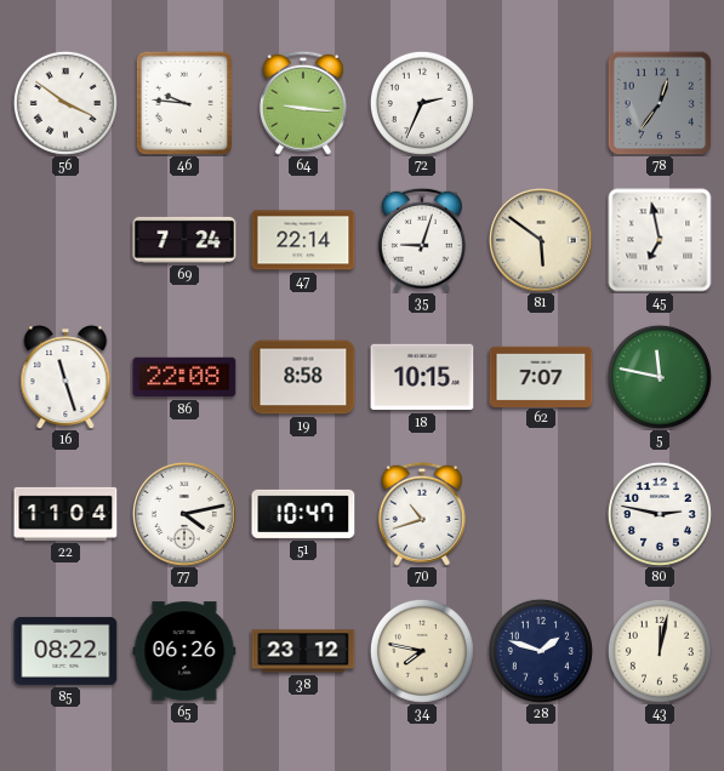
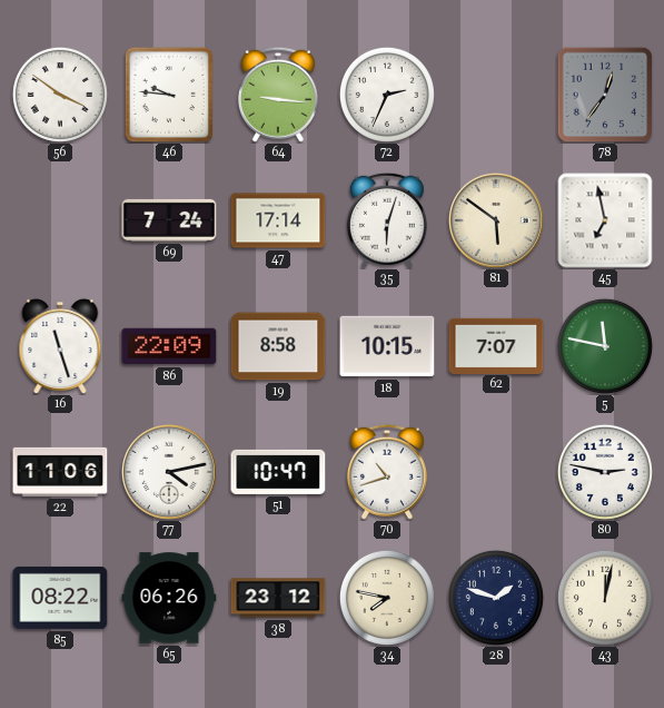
47: 22:14 -> 17:14
35: 9:03 -> 6:03
86: 22:08 -> 22:09
22: 11:04 -> 11:06
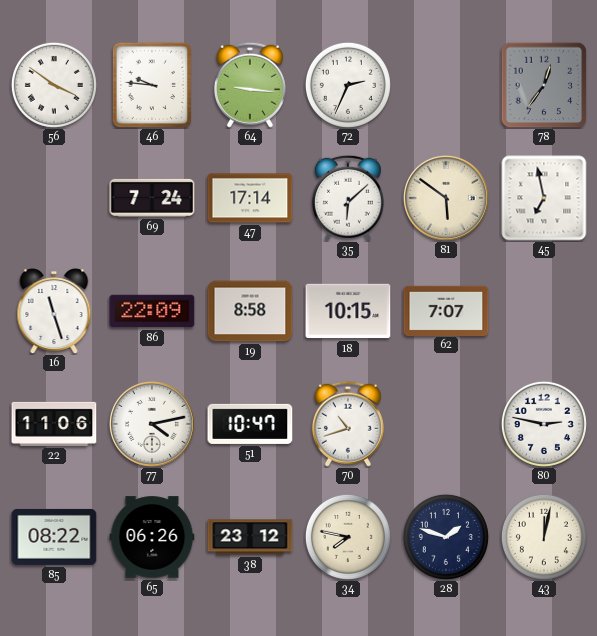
35: 6:03 -> 6:08
5: 11:47 -> none
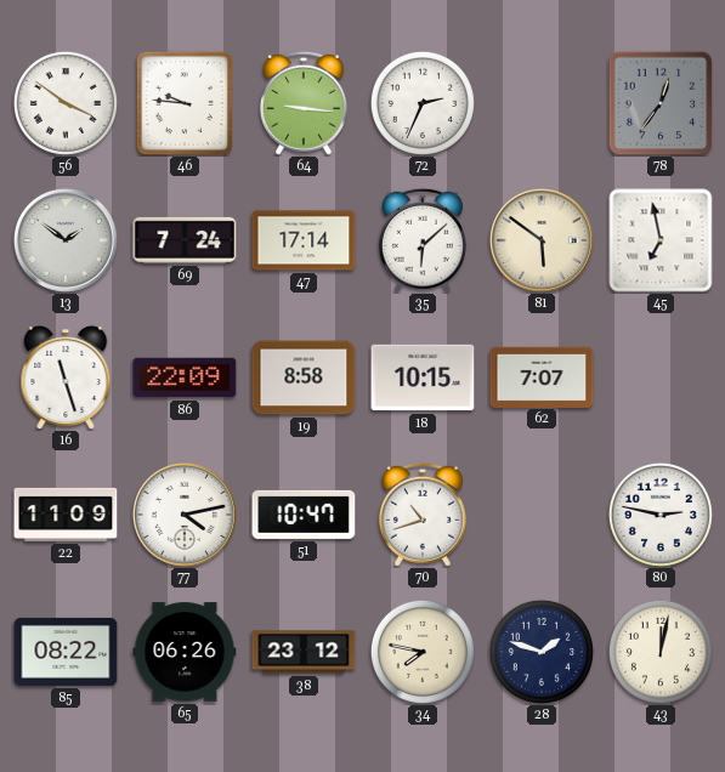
13: none -> 1:51
22: 11:06 -> 11:09
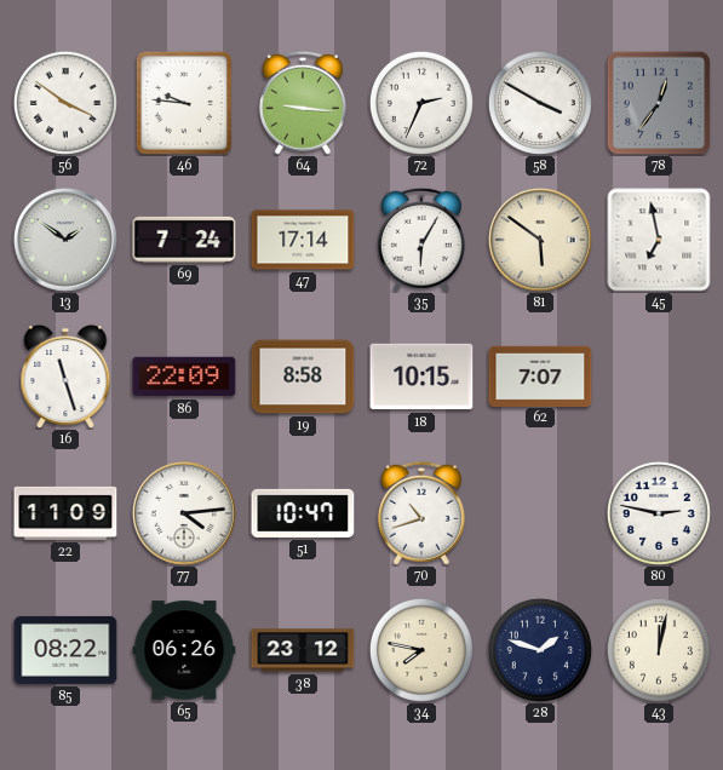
58: none -> 3:50
35: 6:08 -> 6:05
77: 4:13 -> 4:14
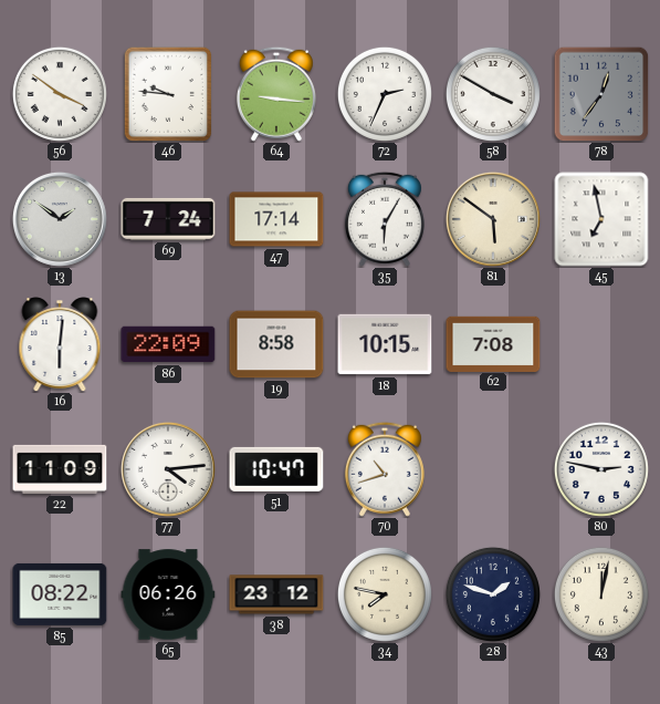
16: 11:27 -> 6:01
62: 7:07 -> 7:08
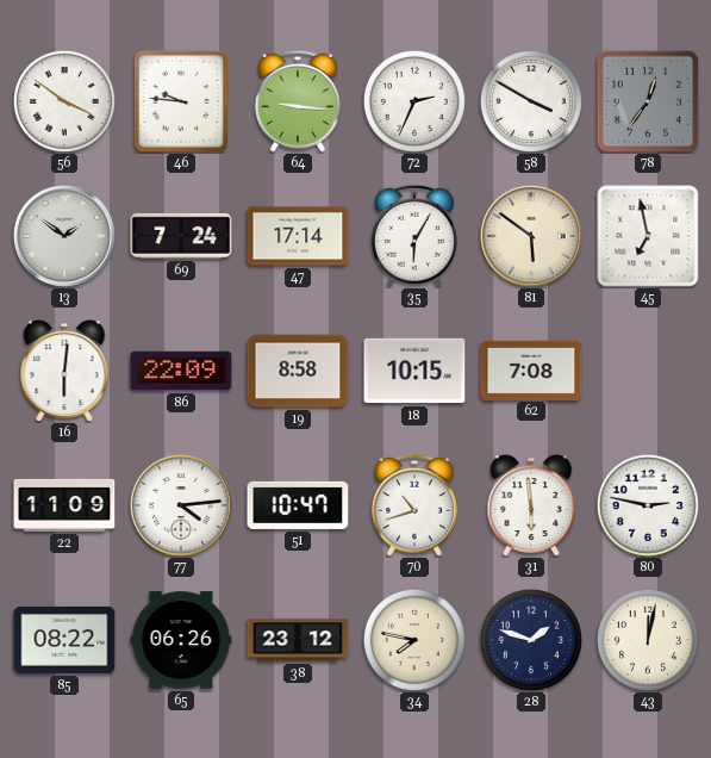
31: none -> 5:59
